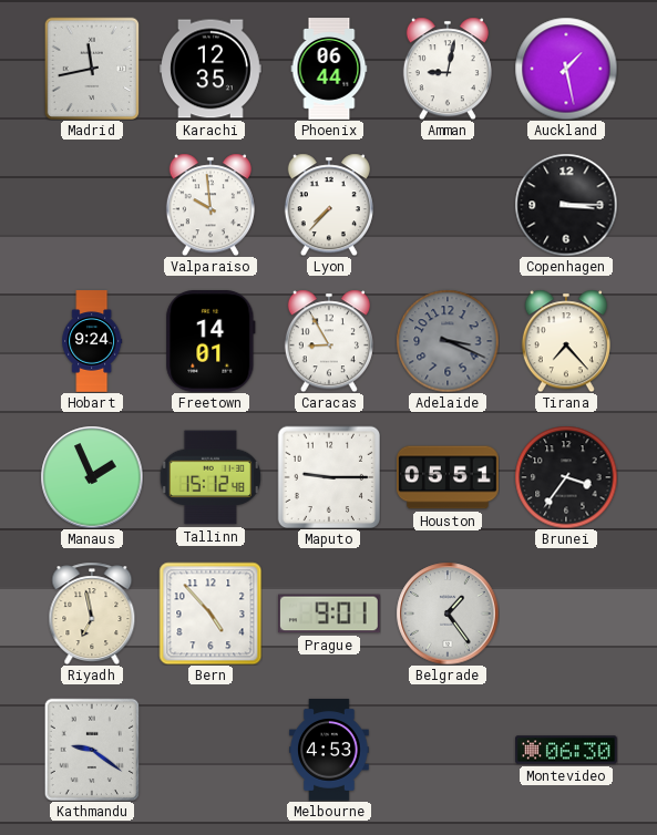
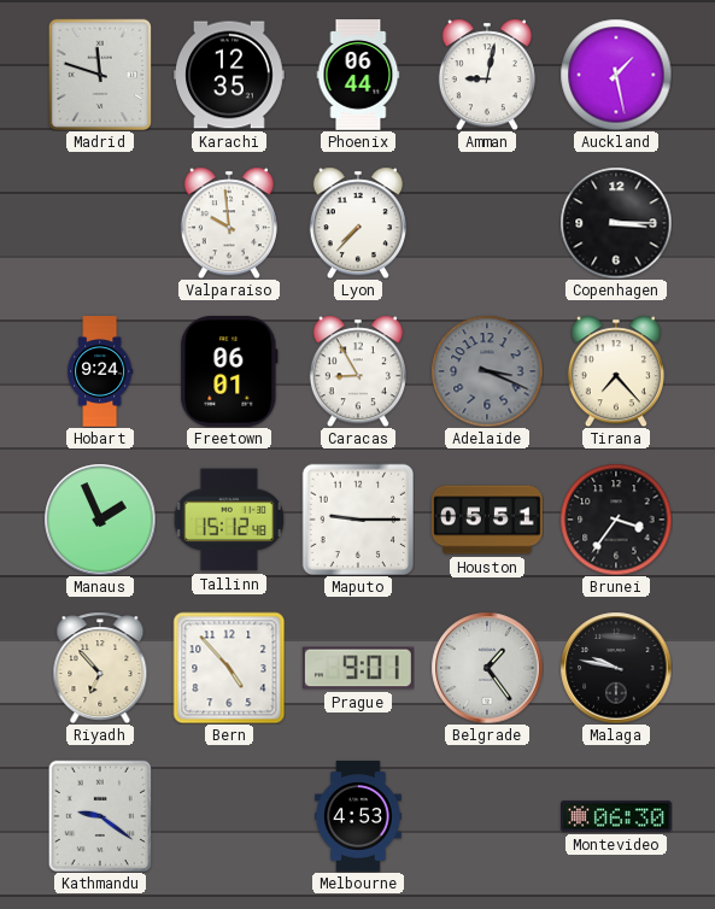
Madrid: 11:43 -> 11:48
Freetown: 14:01 -> 06:01
Riyadh: 6:58 -> 6:53
Malaga: none -> 9:47
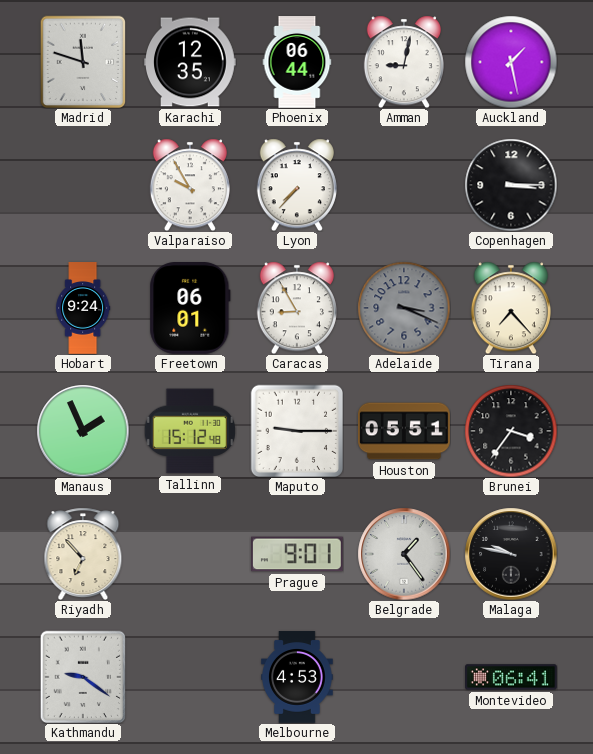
Valparaiso: 9:59 -> 9:55
Bern: 4:53 -> none
Montevideo: 06:30 -> 06:41
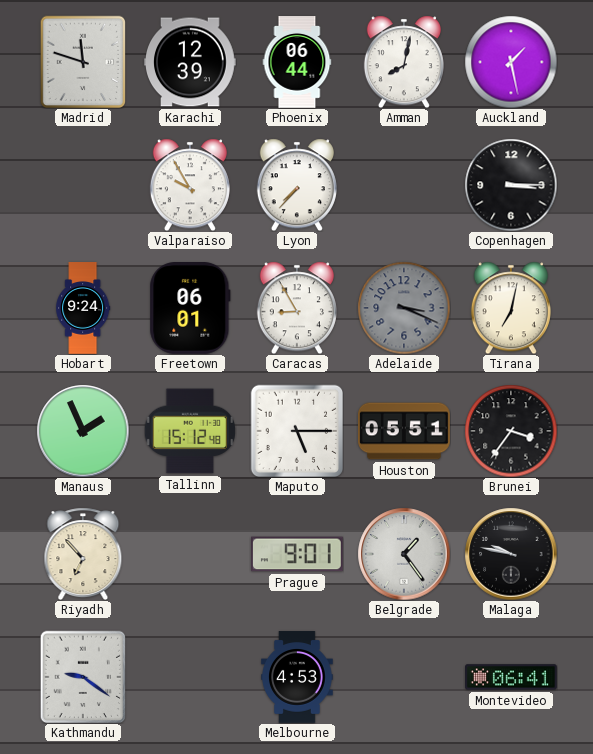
Karachi: 12:35 -> 12:39
Amman: 9:02 -> 8:02
Tirana: 7:23 -> 7:02
Maputo: 9:15 -> 5:15
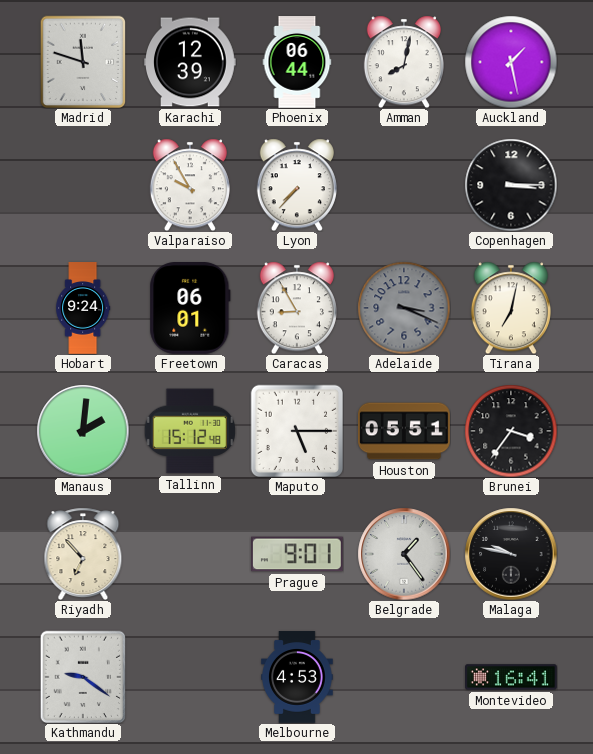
Manaus: 1:56 -> 2:01
Montevideo: 06:41 -> 16:41
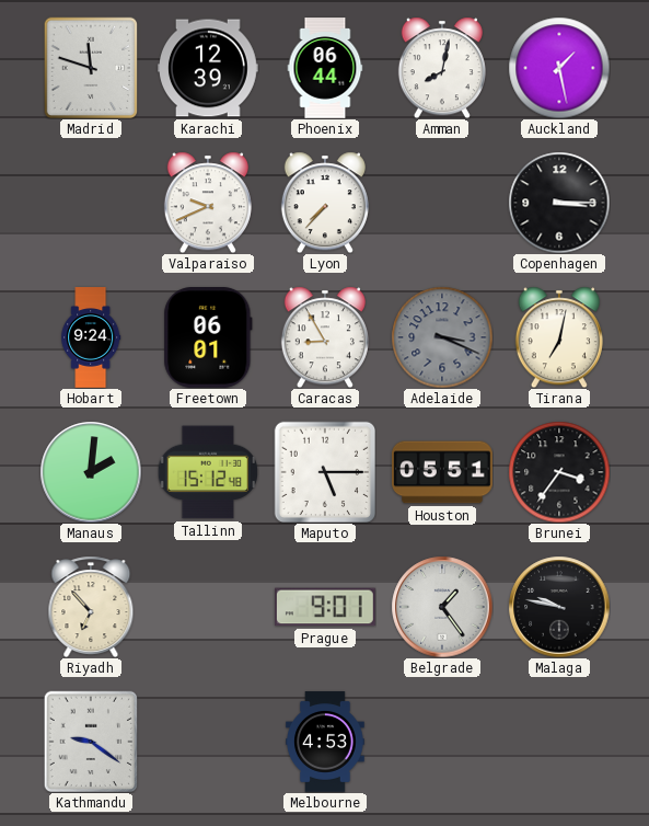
Valparaiso: 9:55 -> 9:41
Montevideo: 16:41 -> none
